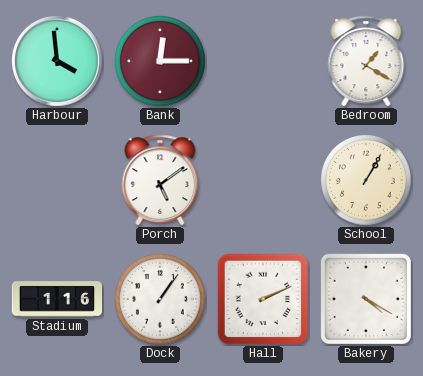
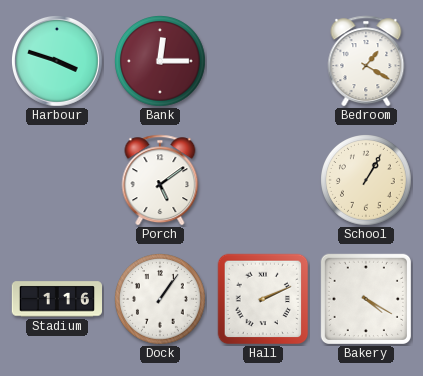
Harbour: 3:59 -> 3:48
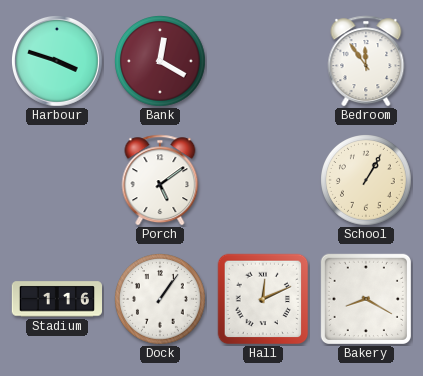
Bank: 12:15 -> 12:20
Bedroom: 1:20 -> 11:54
Hall: 2:11 -> 12:11
Bakery: 4:20 -> 8:20
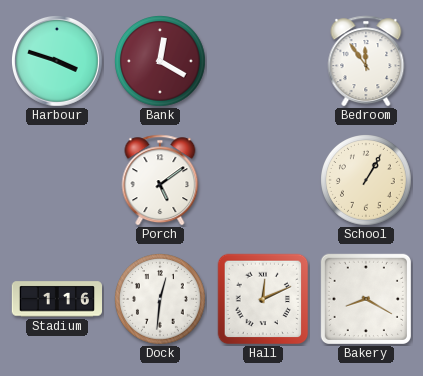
Dock: 1:06 -> 12:31
